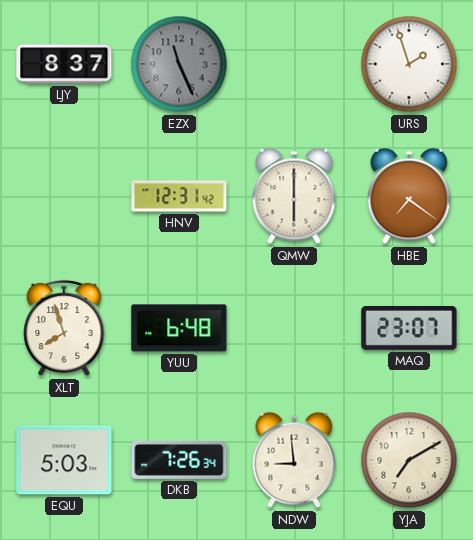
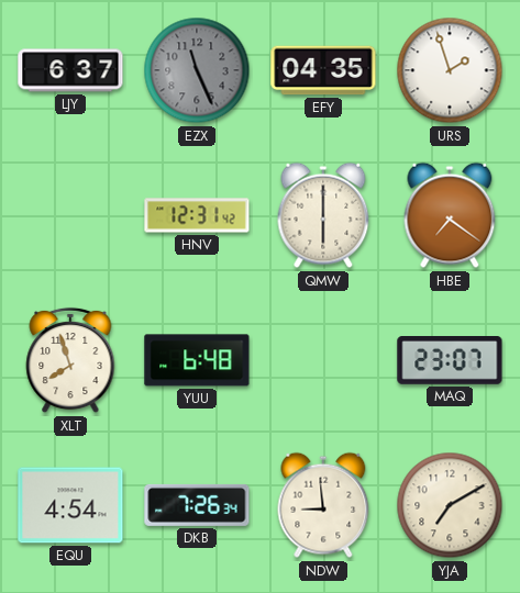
LJY: 8:37 -> 6:37
EFY: none -> 04:35
EQU: 5:03 -> 4:54
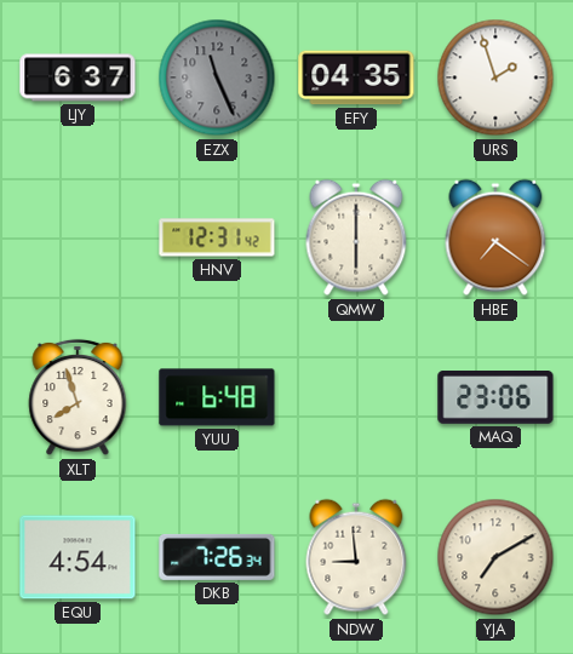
MAQ: 23:07 -> 23:06
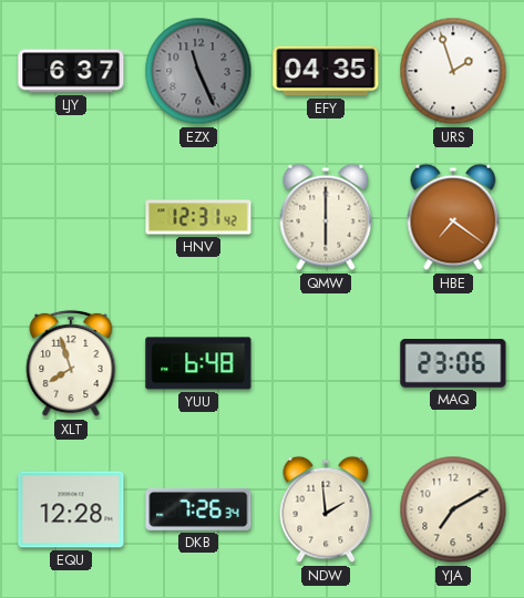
EQU: 4:54 -> 12:28
NDW: 8:59 -> 1:59
